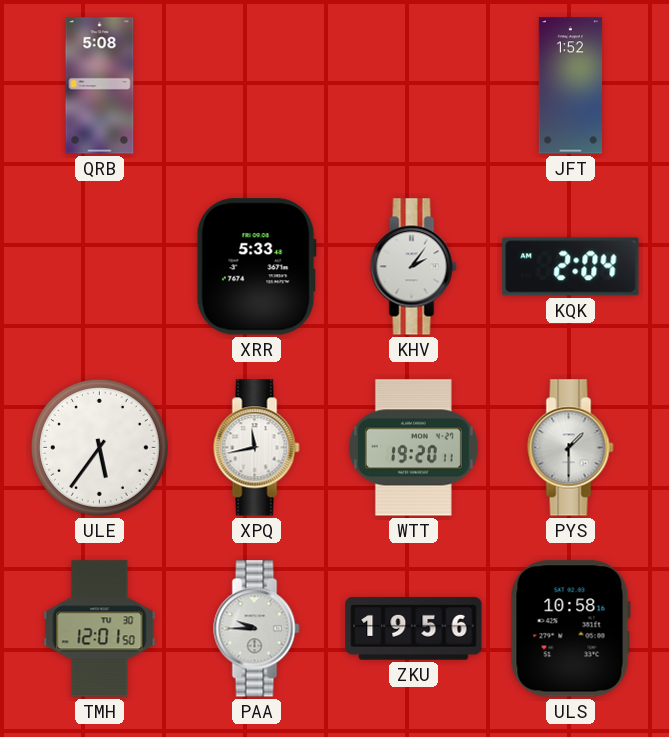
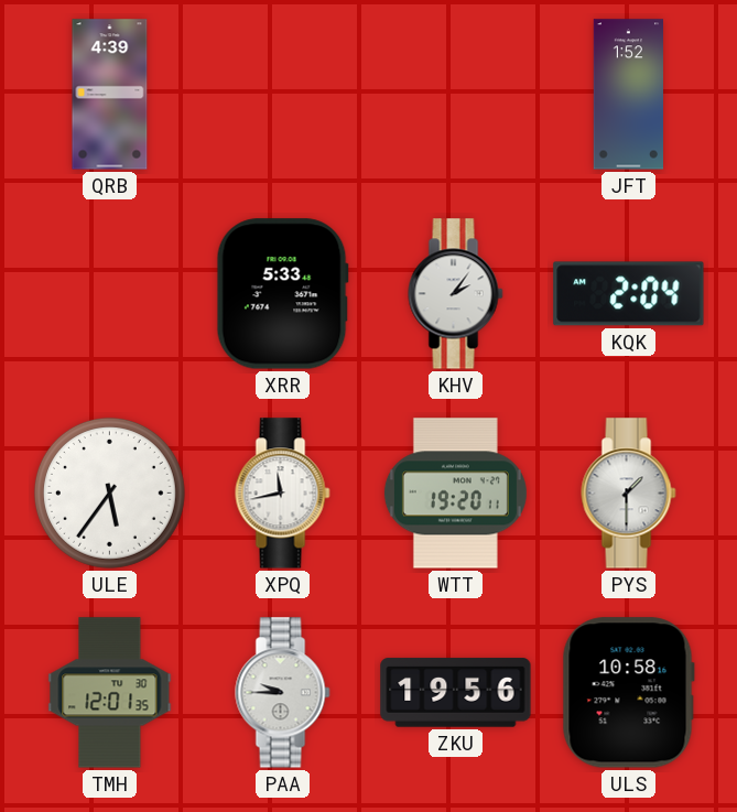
QRB: 5:08 -> 4:39
TMH: 12:01:50 -> 12:01:35
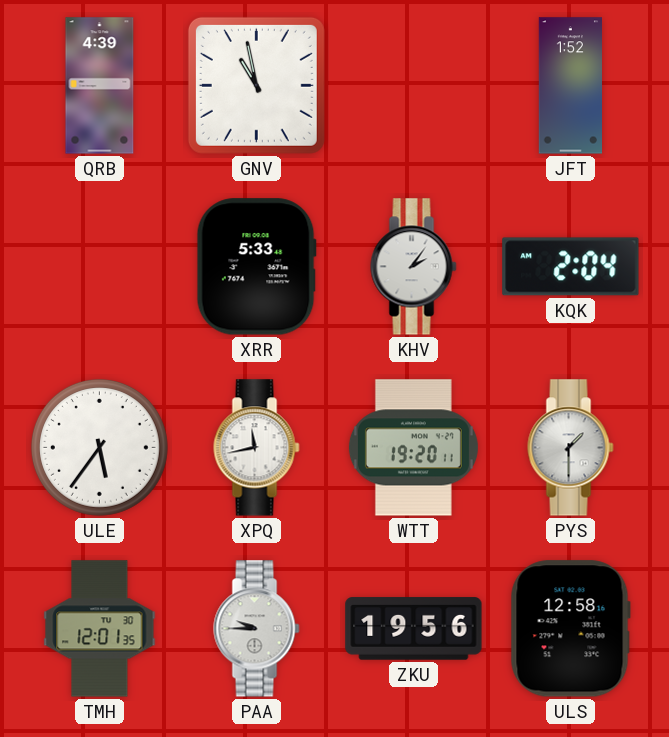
GNV: none -> 10:58
ULS: 10:58 -> 12:58
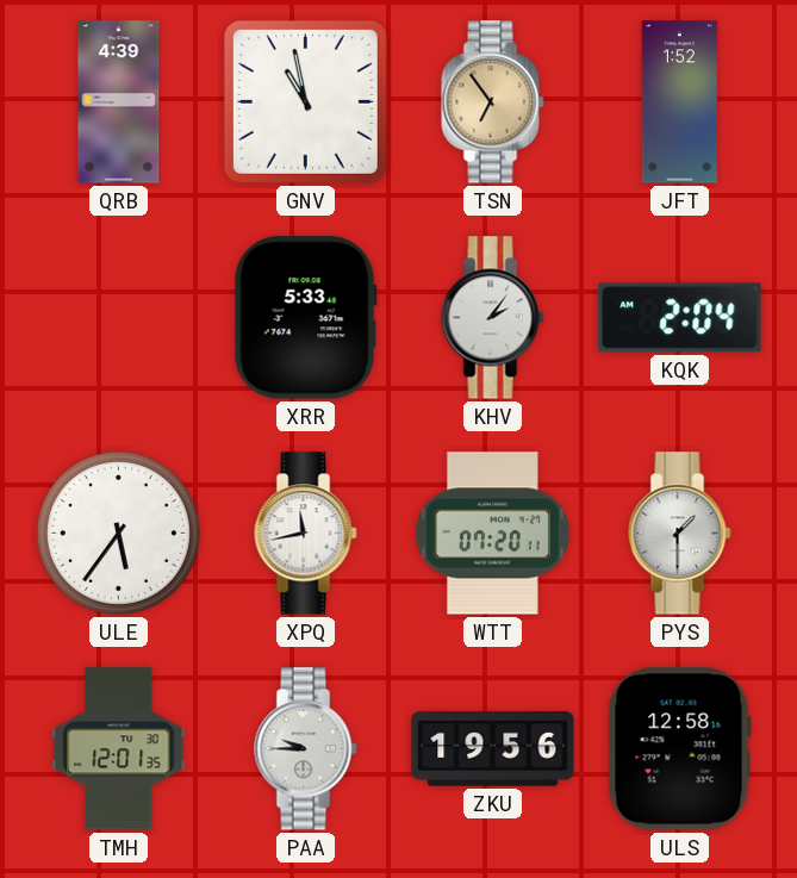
TSN: none -> 6:54
WTT: 19:20 -> 07:20
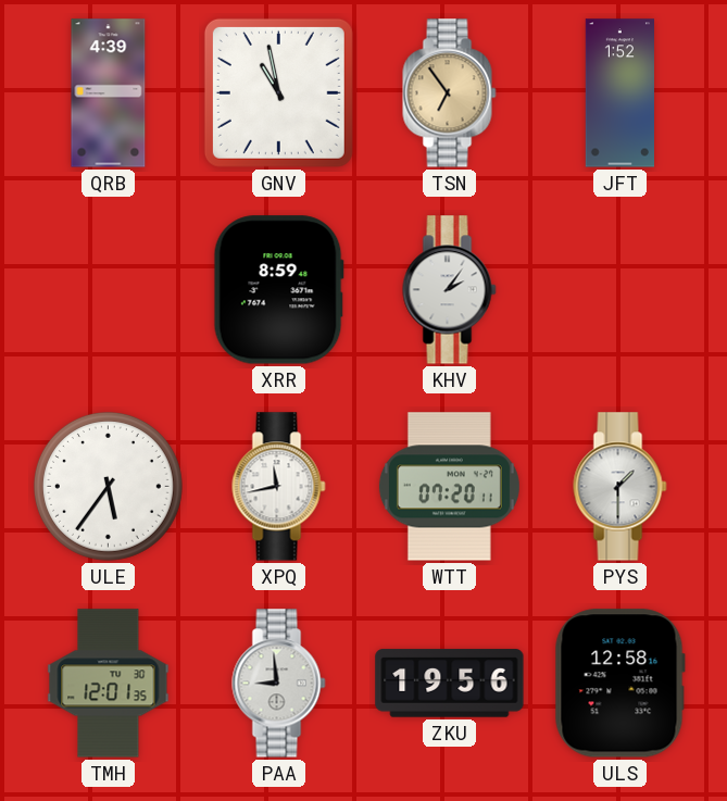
XRR: 5:33 -> 8:59
KQK: 2:04 -> none
PAA: 9:45 -> 8:59
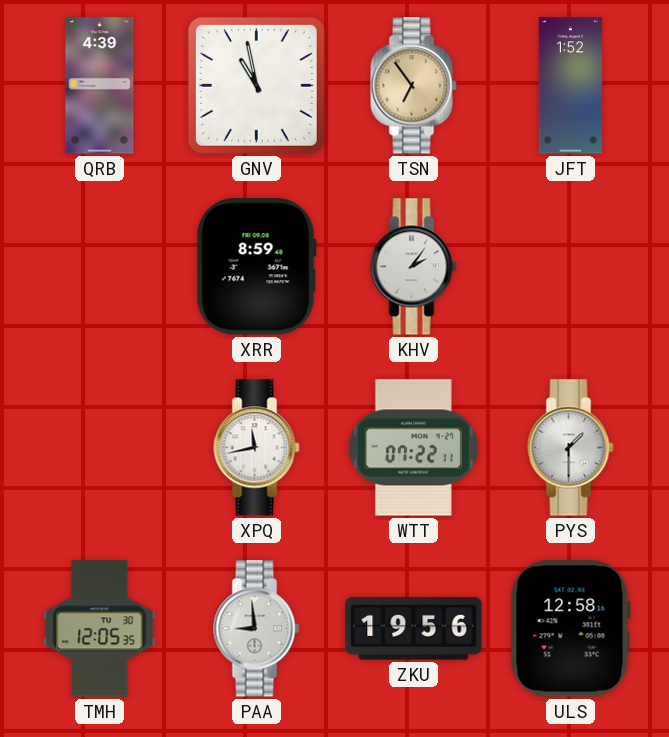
ULE: 5:36 -> none
WTT: 07:20 -> 07:22
TMH: 12:01 -> 12:05
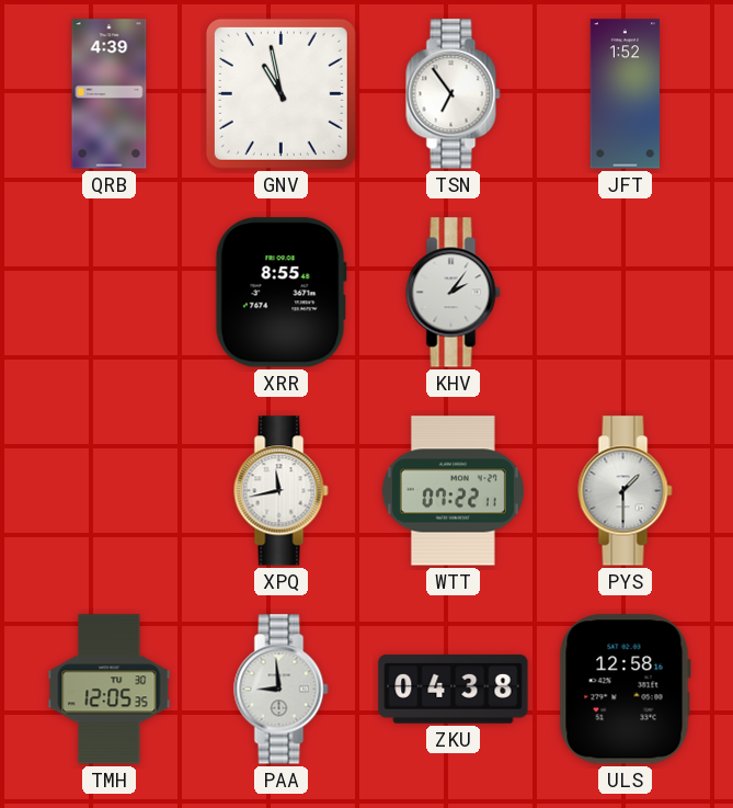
TSN dial: champagne -> white
XRR: 8:59 -> 8:55
ZKU: 19:56 -> 04:38
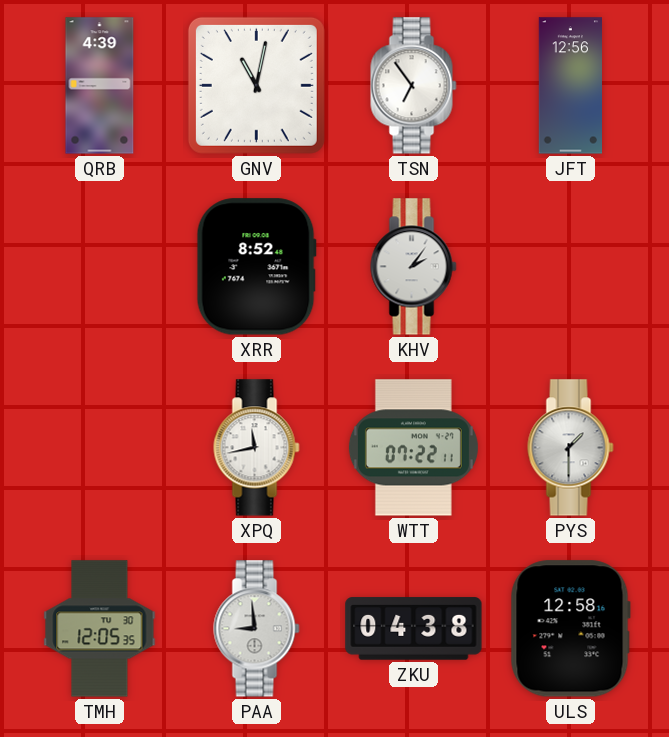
GNV: 10:58 -> 11:02
JFT: 1:52 -> 12:56
XRR: 8:55 -> 8:52
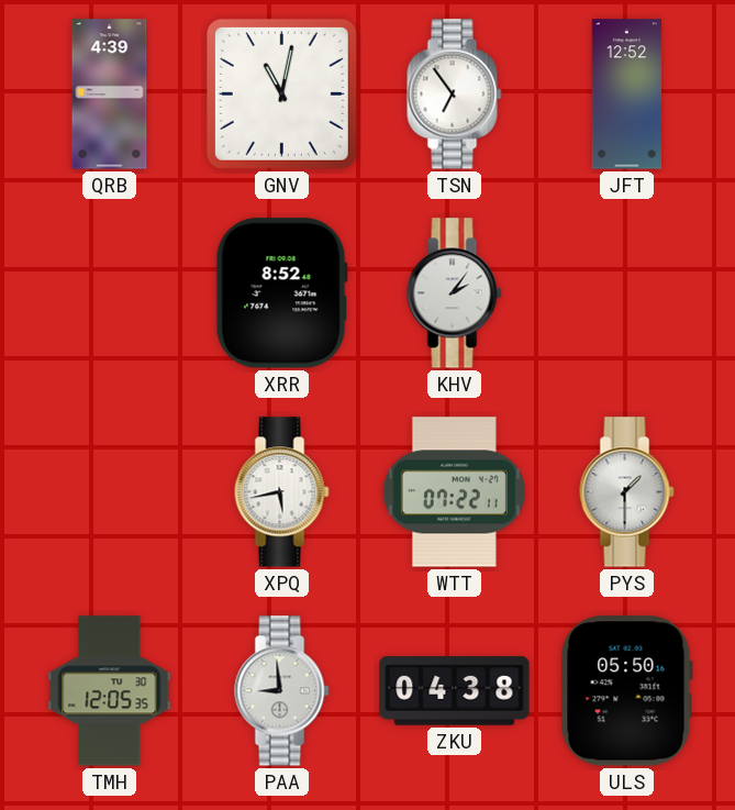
JFT: 12:56 -> 12:52
XPQ: 11:43 -> 5:43
ULS: 12:58 -> 05:50
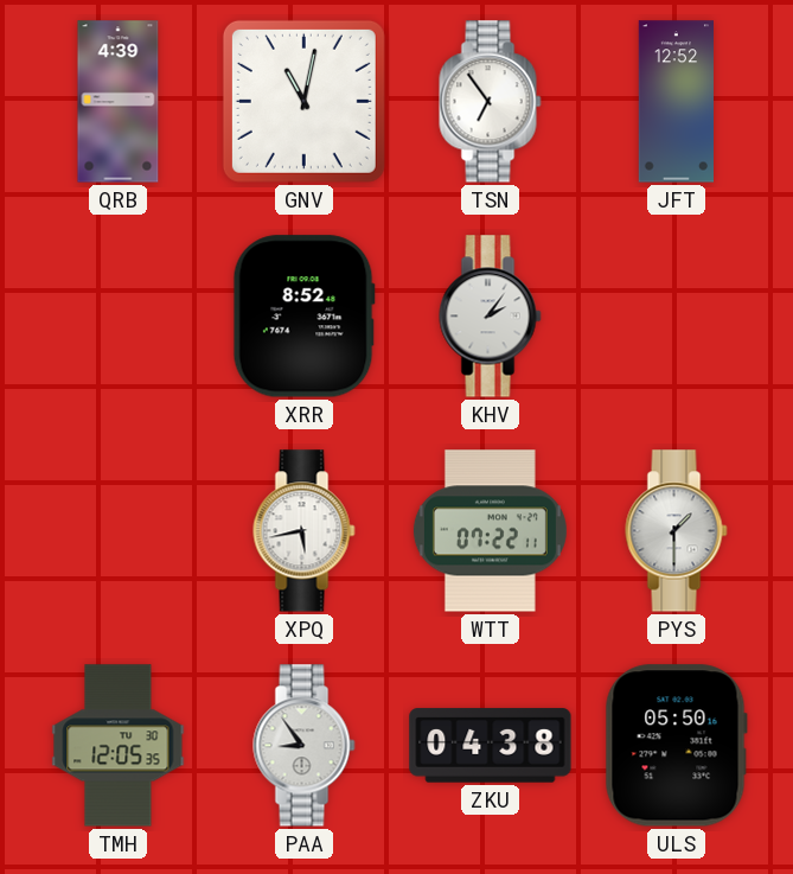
PAA: 8:59 -> 8:54
